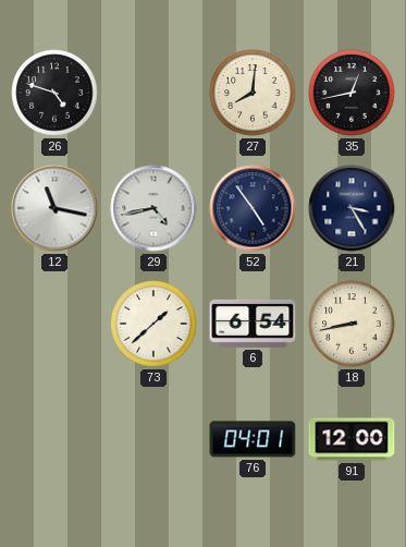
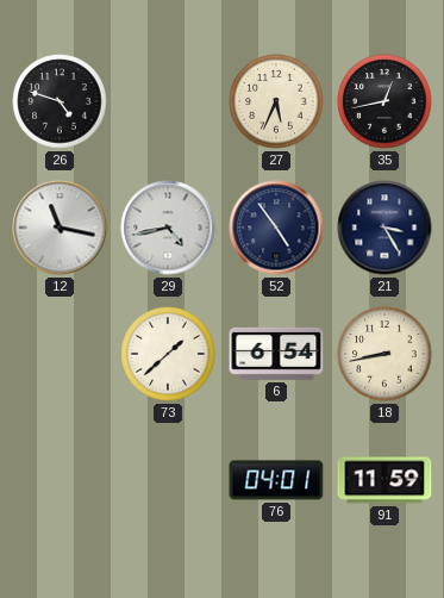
27: 8:01 -> 5:34
91: 12:00 -> 11:59
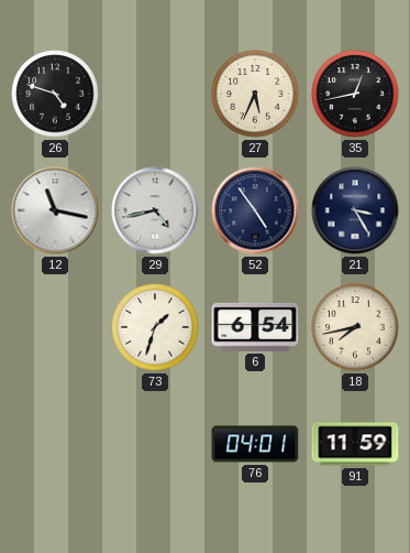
73: 1:38 -> 1:33
18: 8:43 -> 7:43
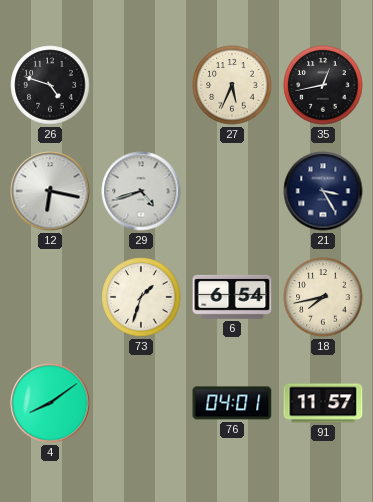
12: 11:17 -> 6:17
29: 4:43 -> 4:42
52: 4:54 -> none
4: none -> 8:09
91: 11:59 -> 11:57
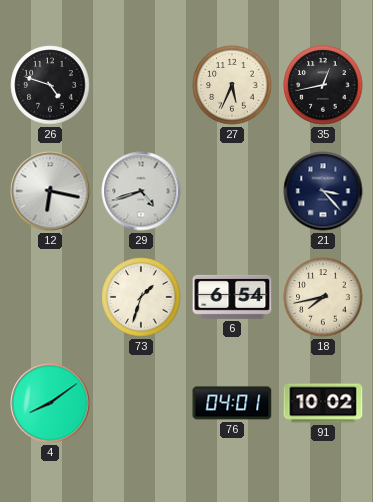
21: 3:25 -> 3:23
91: 11:57 -> 10:02
